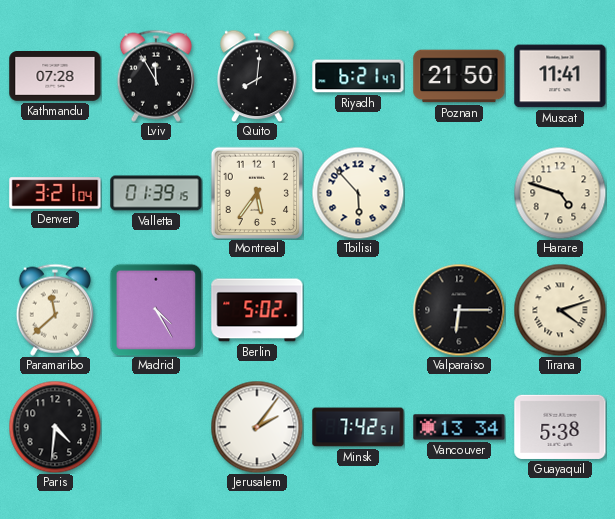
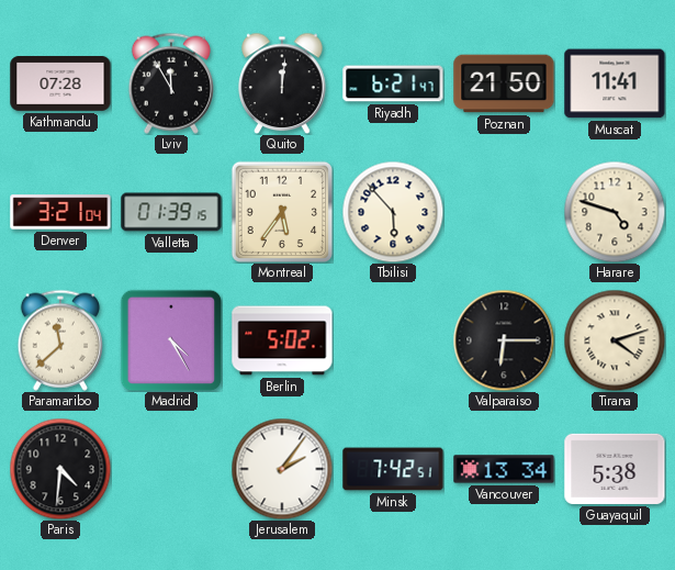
Quito: 8:01 -> 12:01
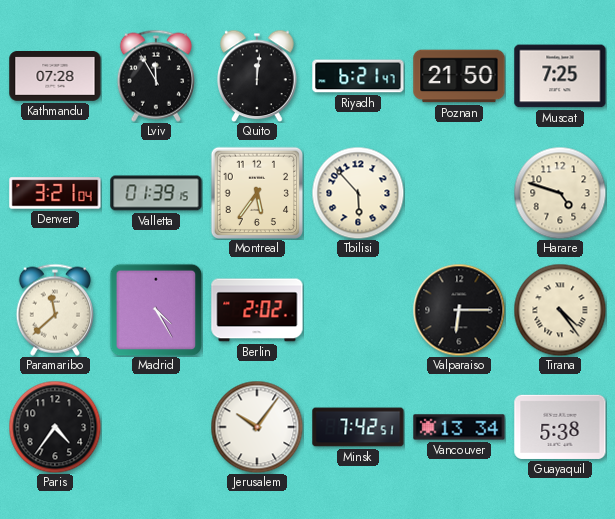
Muscat: 11:41 -> 7:25
Berlin: 5:02 -> 2:02
Tirana: 4:12 -> 4:24
Paris: 4:31 -> 4:36
Jerusalem: 2:06 -> 10:06
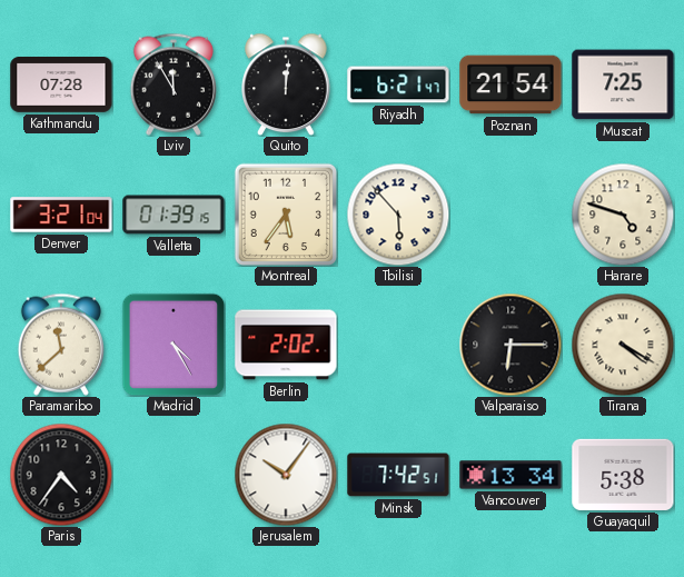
Poznan: 21:50 -> 21:54
Tirana: 4:24 -> 4:20
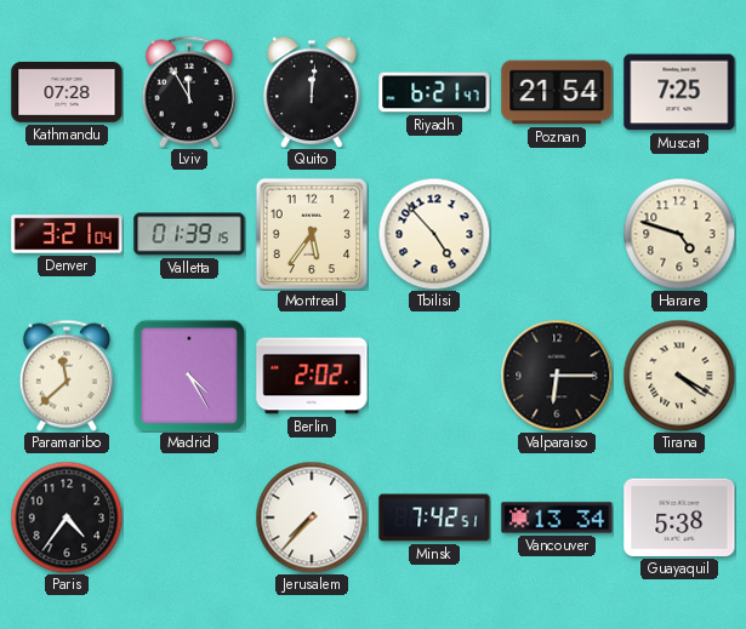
Tbilisi: 5:53 -> 4:53
Jerusalem: 10:06 -> 7:37
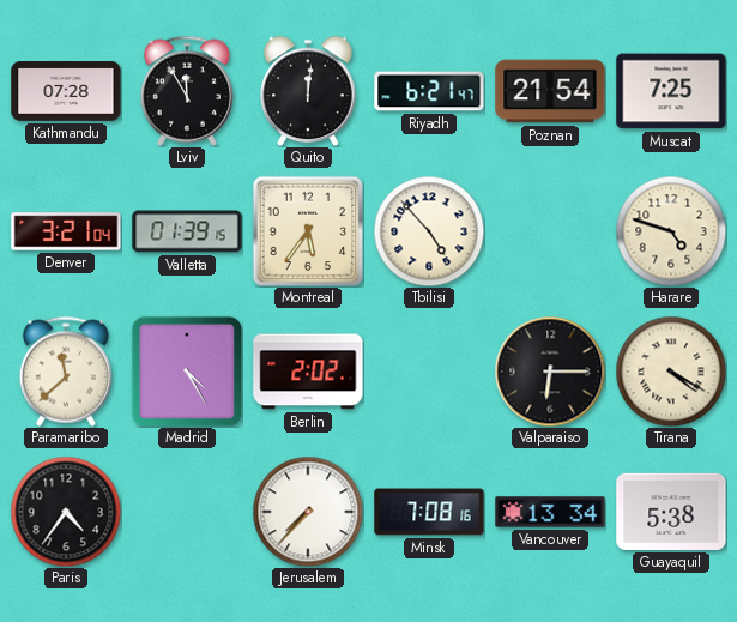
Minsk: 7:42 -> 7:08
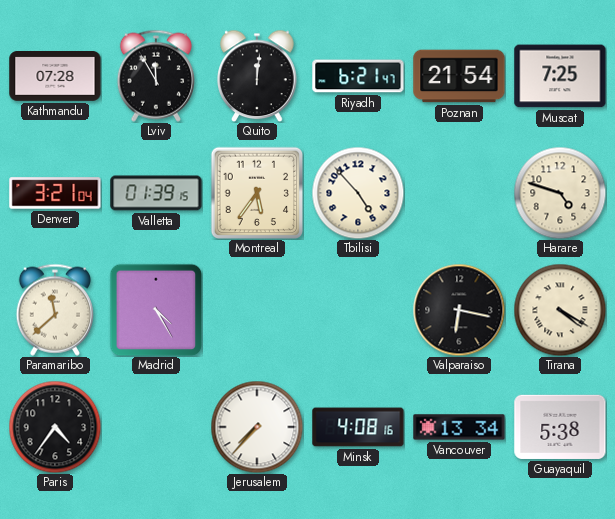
Berlin: 2:02 -> none
Valparaiso: 6:15 -> 6:17
Minsk: 7:08 -> 4:08
